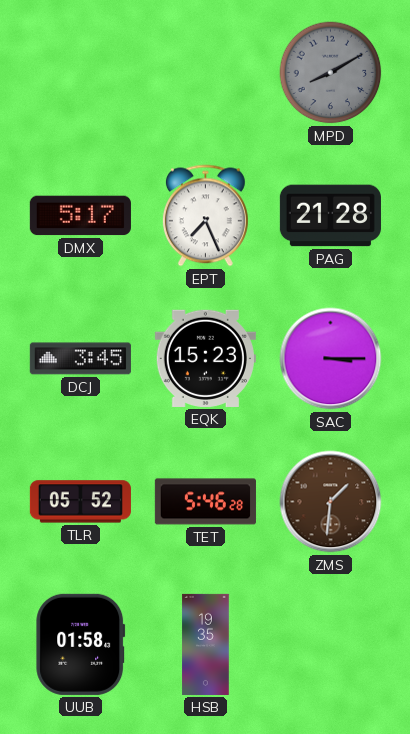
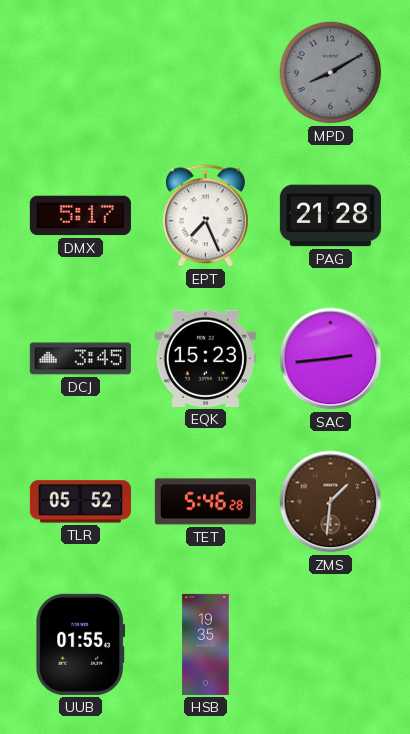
SAC: 3:15 -> 2:44
UUB: 01:58 -> 01:55
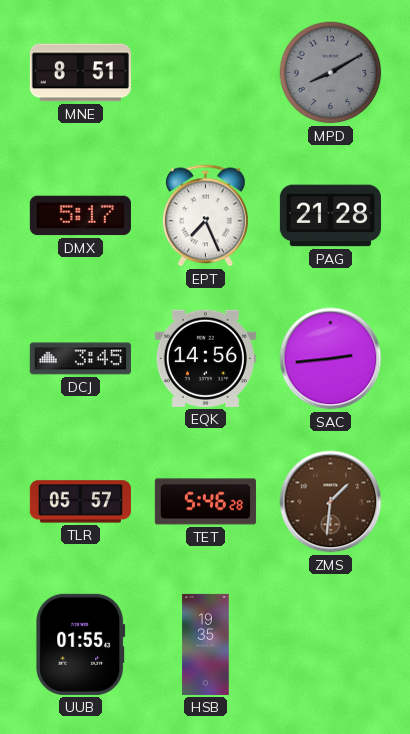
MNE: none -> 8:51
EQK: 15:23 -> 14:56
TLR: 05:52 -> 05:57
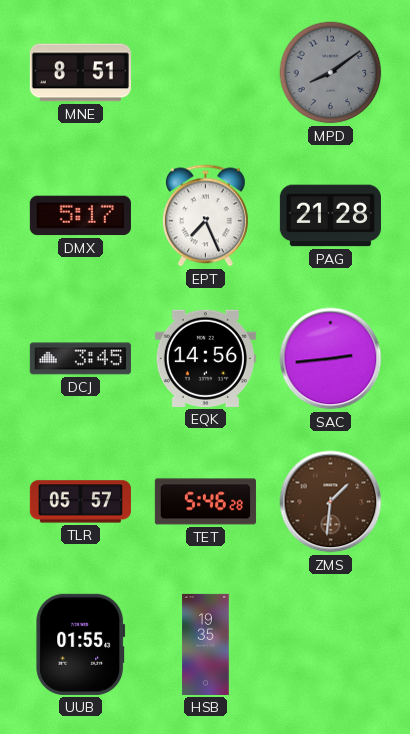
MPD: 8:10 -> 8:09
